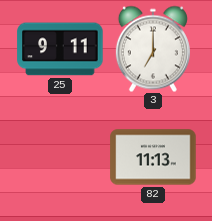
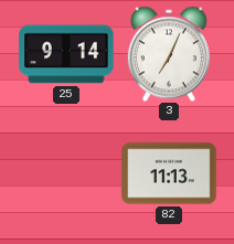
25: 9:11 -> 9:14
3: 7:00 -> 7:04
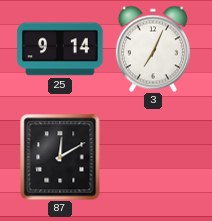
87: none -> 12:10
82: 11:13 -> none
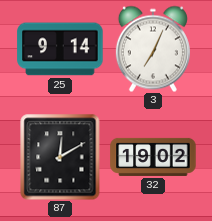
32: none -> 19:02
